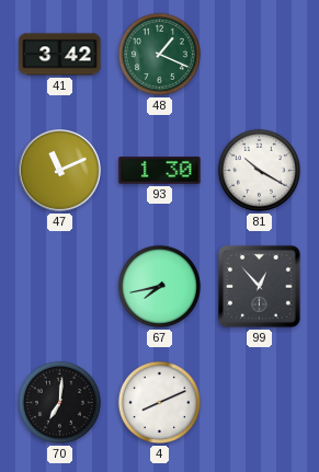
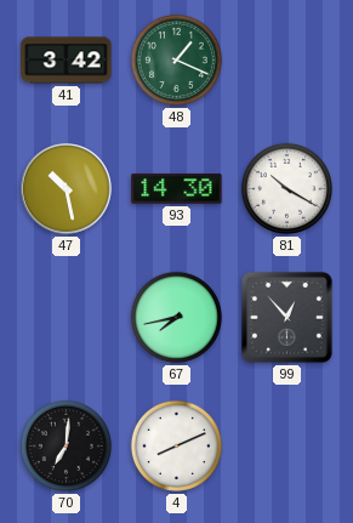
47: 11:11 -> 10:28
93: 1:30 -> 14:30
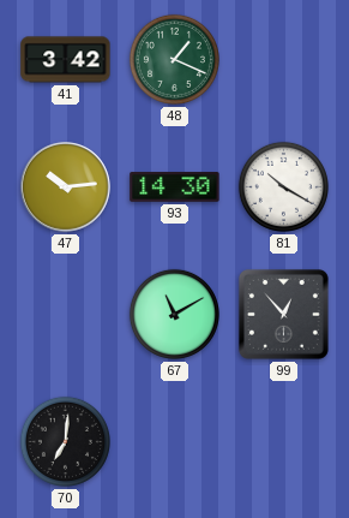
47: 10:28 -> 10:14
67: 7:43 -> 11:10
4: 8:11 -> none
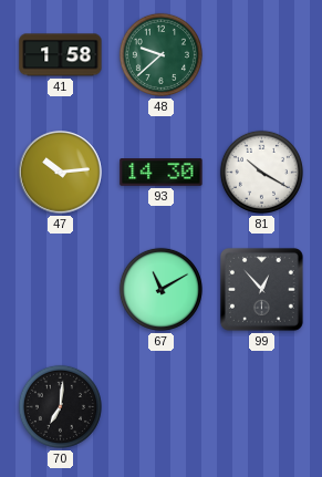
41: 3:42 -> 1:58
48: 1:19 -> 9:38
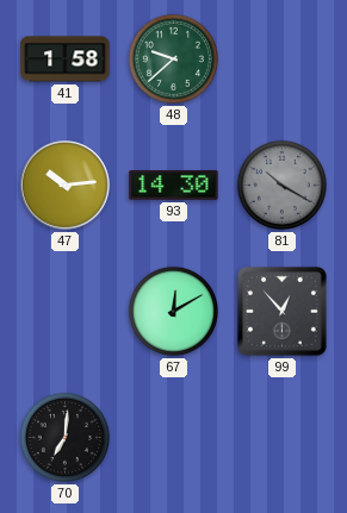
81 dial: white -> grey
67: 11:10 -> 12:10
